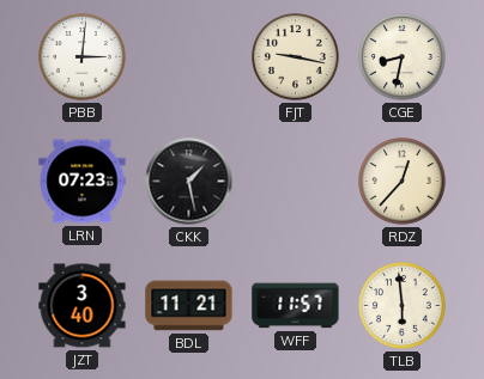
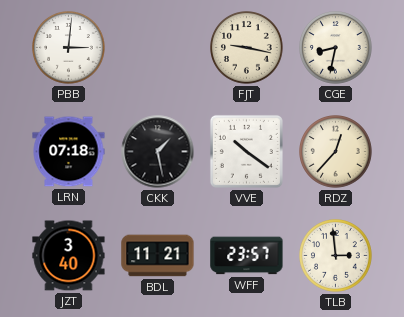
LRN: 07:23 -> 07:18
VVE: none -> 10:21
WFF: 11:57 -> 23:57
TLB: 5:59 -> 2:59
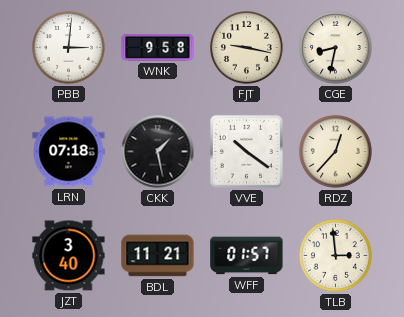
WNK: none -> 9:58
WFF: 23:57 -> 01:57
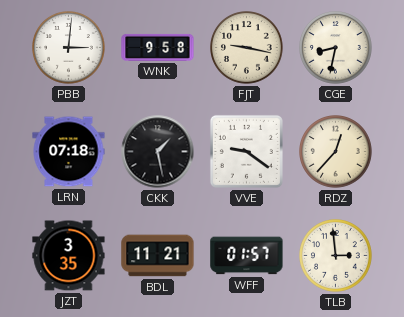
VVE: 10:21 -> 9:21
JZT: 3:40 -> 3:35
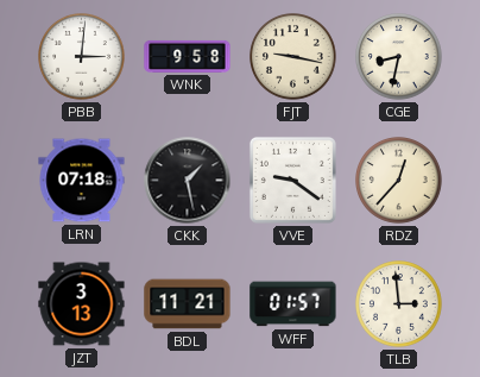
JZT: 3:35 -> 3:13
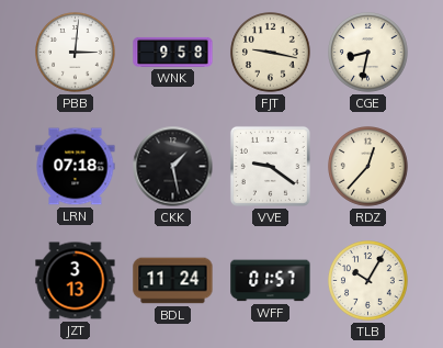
BDL: 11:21 -> 11:24
TLB: 2:59 -> 10:05
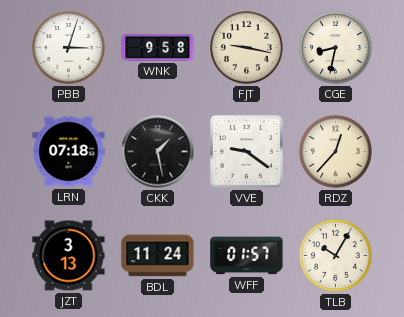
PBB: 3:01 -> 3:03
